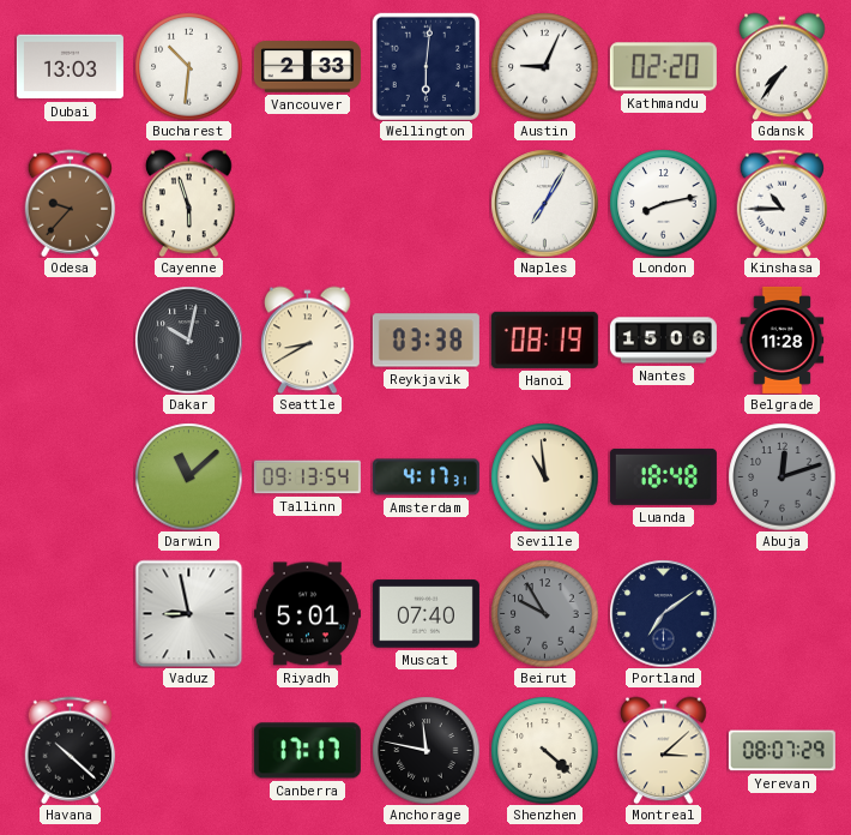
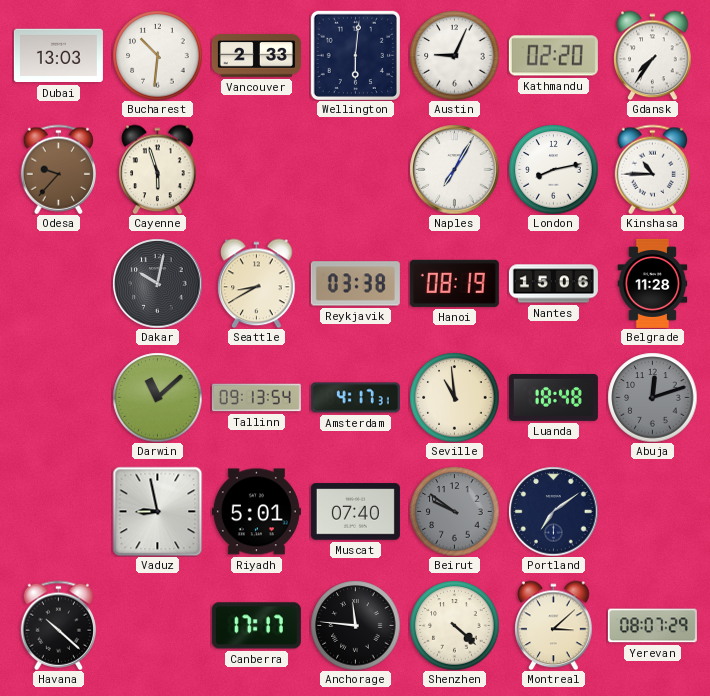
Beirut: 9:55 -> 9:51
Anchorage: 11:47 -> 11:46
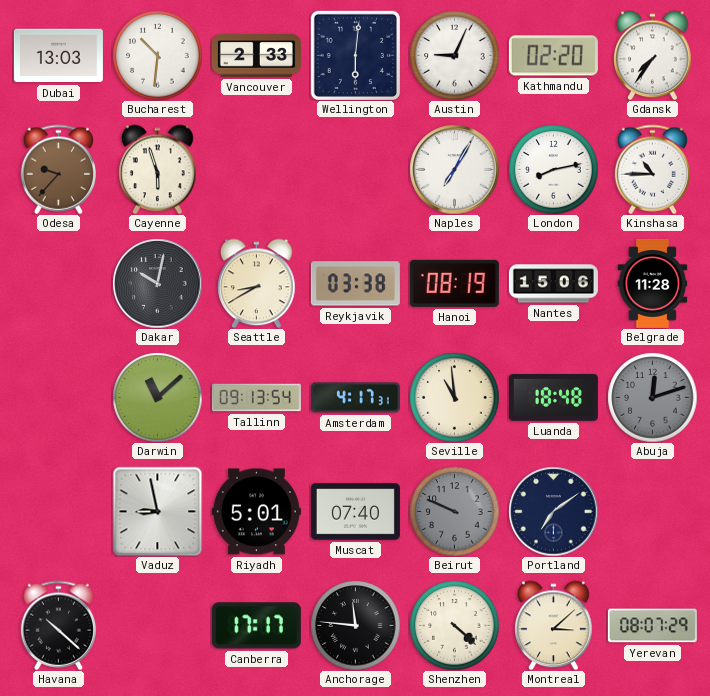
Beirut: 9:51 -> 9:49
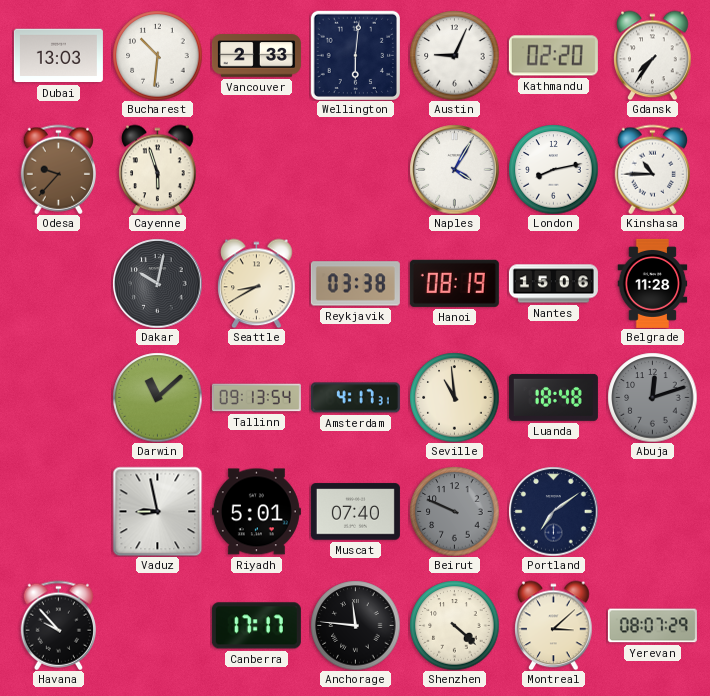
Naples: 7:05 -> 4:05
Havana: 10:22 -> 9:53
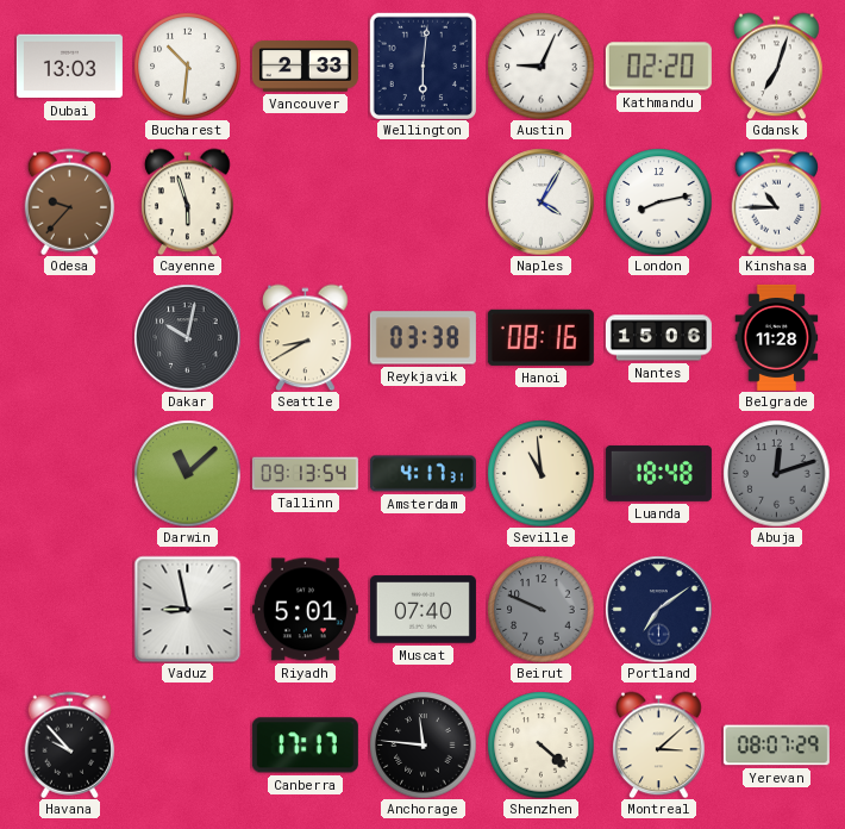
Gdansk: 7:36 -> 7:03
Hanoi: 08:19 -> 08:16
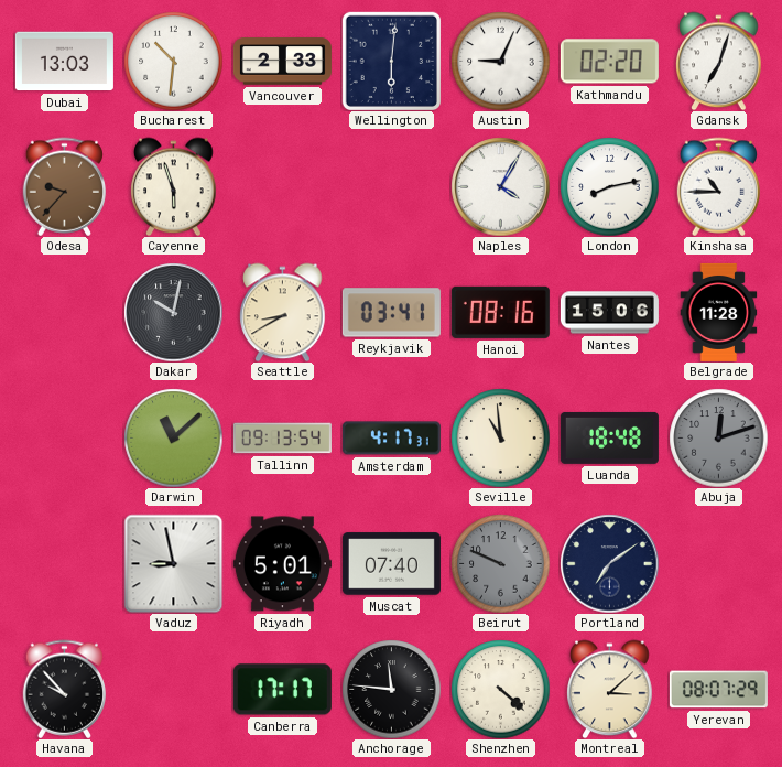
Reykjavik: 03:38 -> 03:41
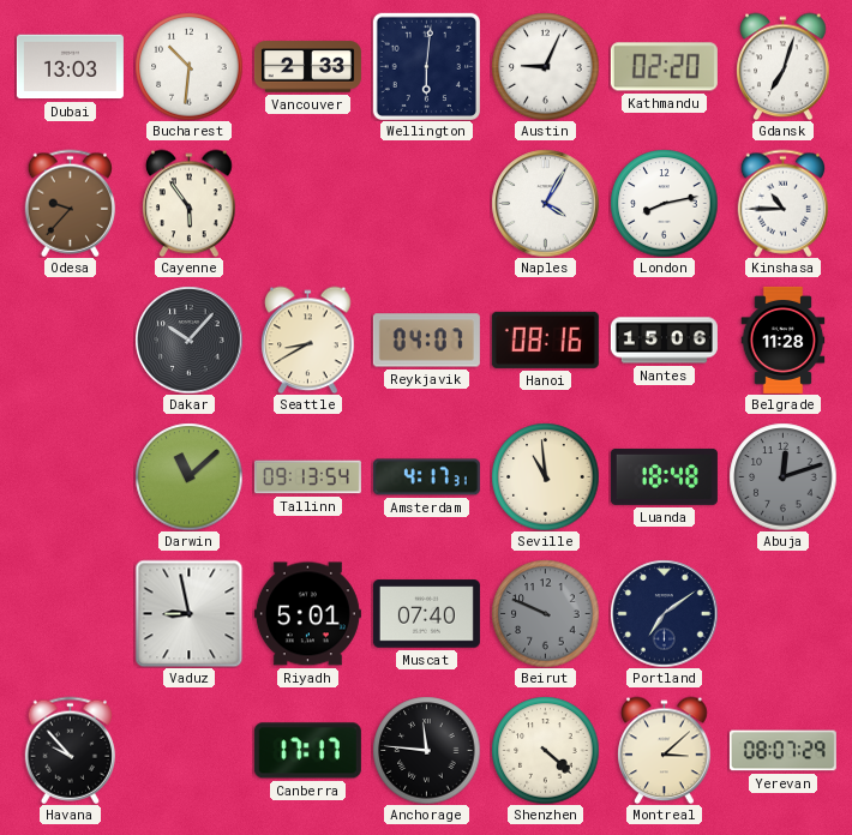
Cayenne: 5:57 -> 5:54
Dakar: 10:02 -> 10:07
Reykjavik: 03:41 -> 04:07
